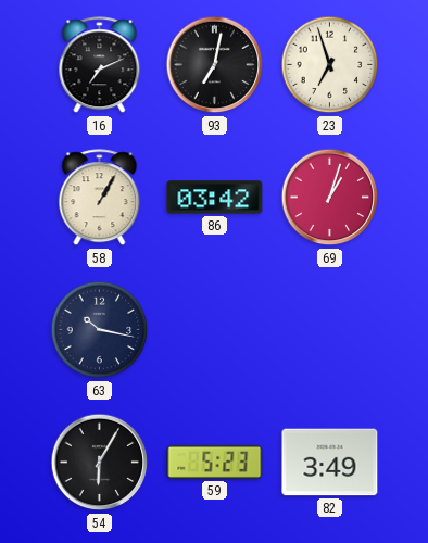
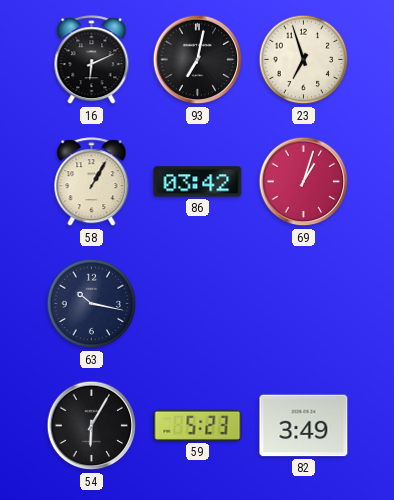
16: 7:11 -> 6:11
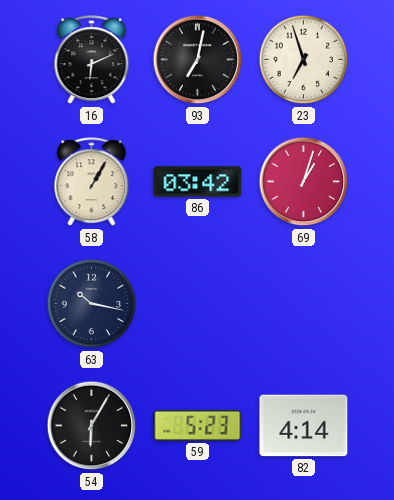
82: 3:49 -> 4:14
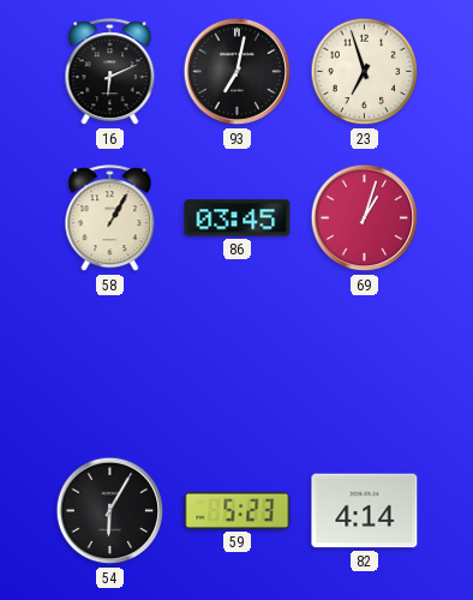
86: 03:42 -> 03:45
63: 10:17 -> none
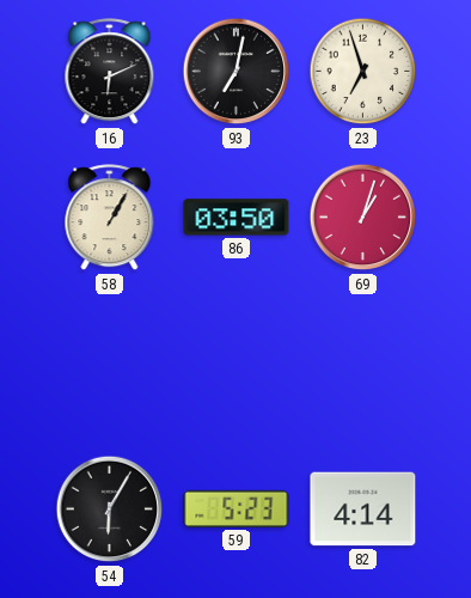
86: 03:45 -> 03:50
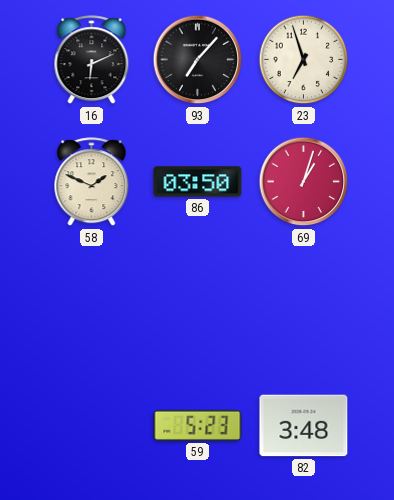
93: 7:02 -> 7:07
58: 1:05 -> 1:49
54: 6:05 -> none
82: 4:14 -> 3:48
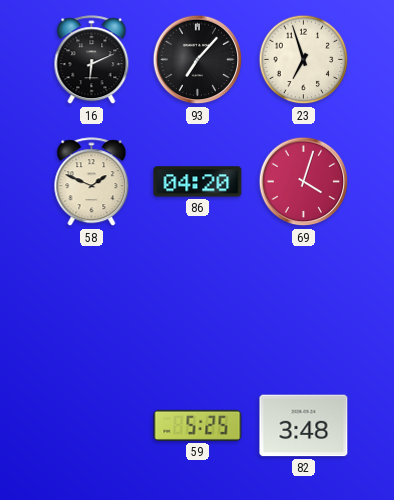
86: 03:50 -> 04:20
69: 1:03 -> 4:03
59: 5:23 -> 5:25
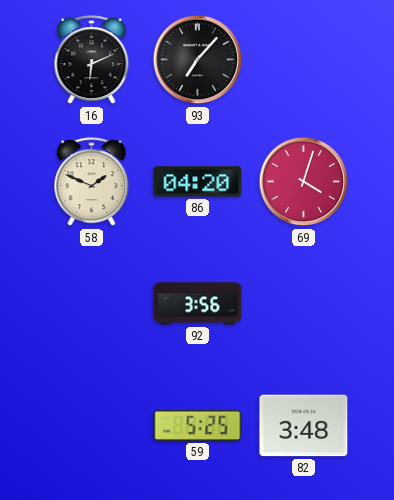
23: 6:57 -> none
92: none -> 3:56
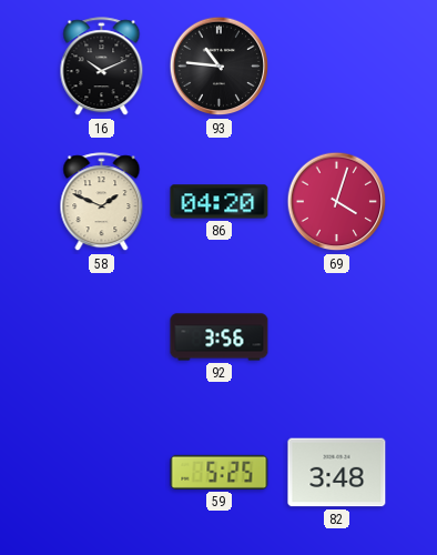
16: 6:11 -> 10:11
93: 7:07 -> 10:46
